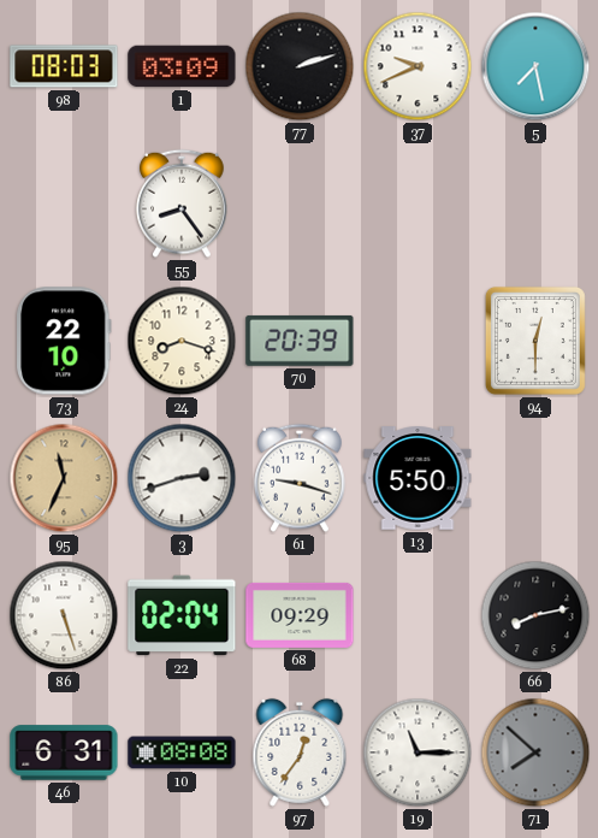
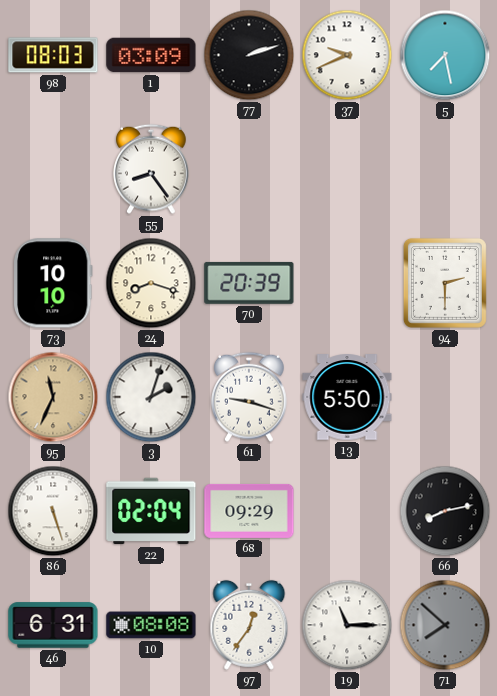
73: 22:10 -> 10:10
94: 12:30 -> 2:30
3: 2:42 -> 2:03
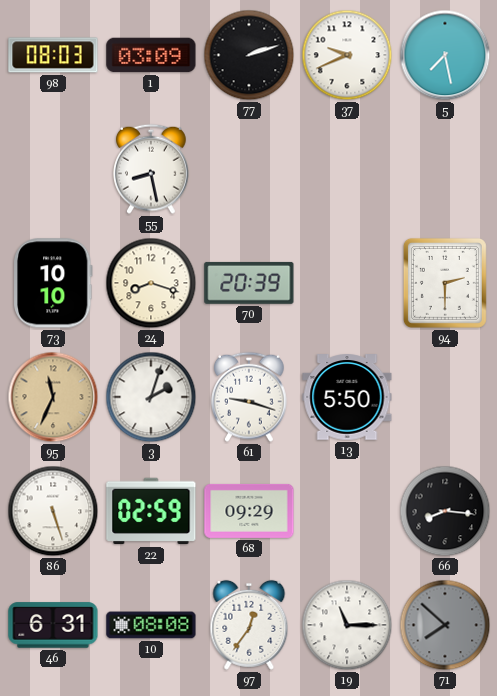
55: 8:24 -> 8:28
22: 02:04 -> 02:59
66: 8:13 -> 8:16
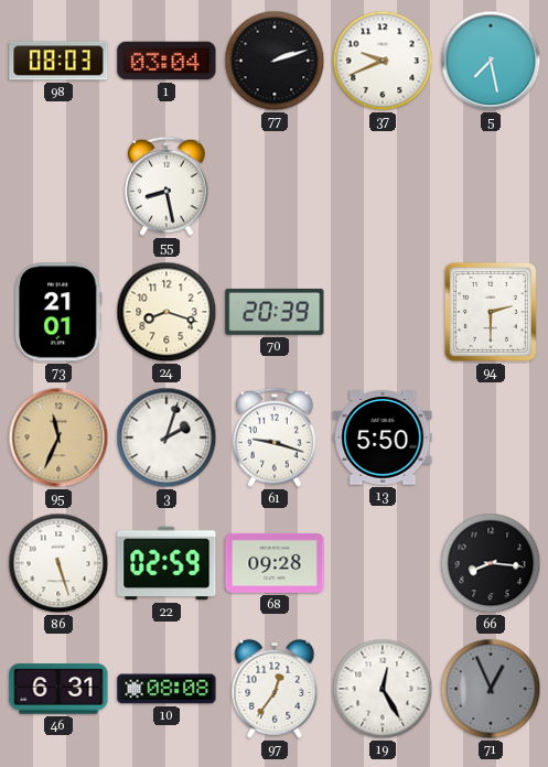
1: 03:09 -> 03:04
73: 10:10 -> 21:01
68: 09:29 -> 09:28
19: 11:15 -> 12:25
71: 7:52 -> 12:56
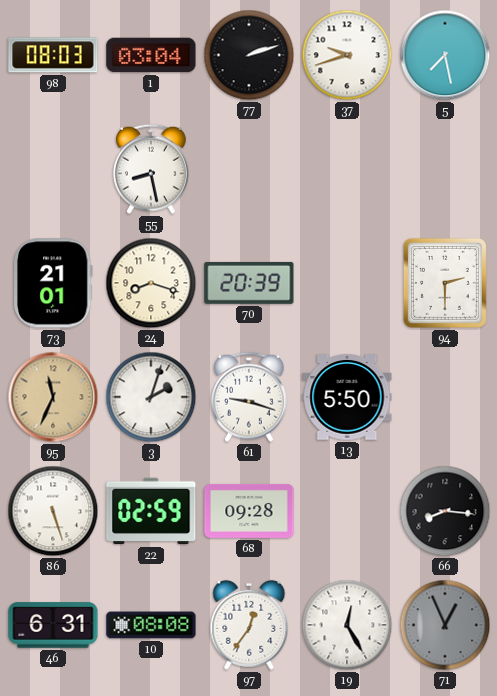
37: 9:41 -> 9:42
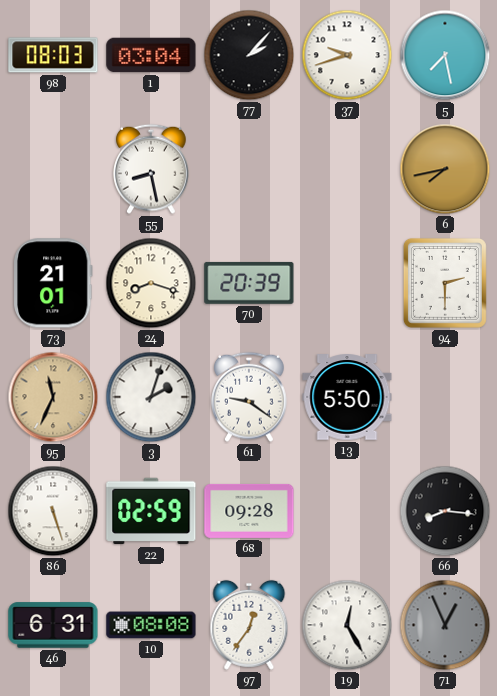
77: 2:12 -> 2:07
6: none -> 7:43
61: 9:18 -> 9:21
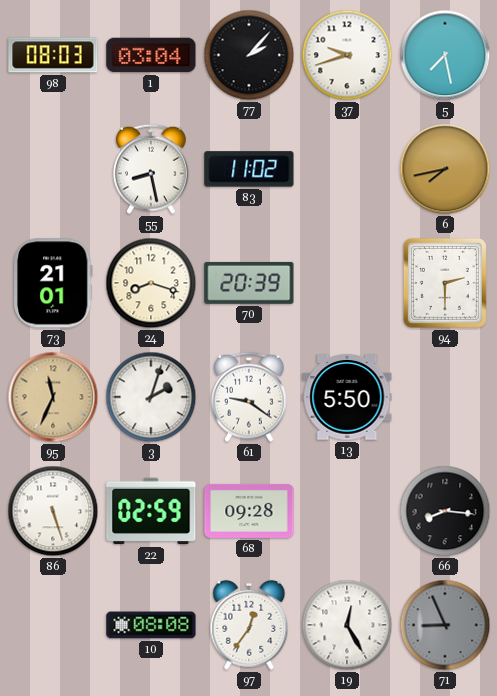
83: none -> 11:02
46: 6:31 -> none
71: 12:56 -> 8:56
